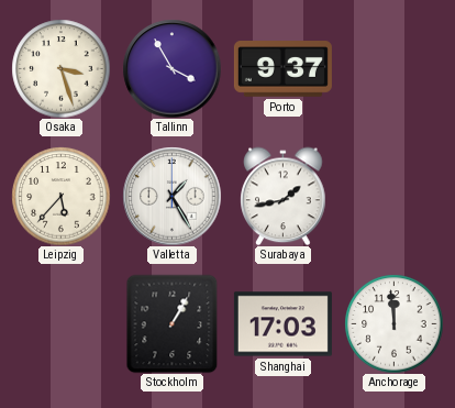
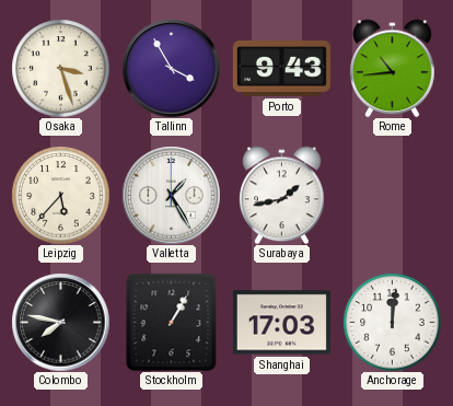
Porto: 9:37 -> 9:43
Rome: none -> 10:44
Colombo: none -> 7:47
Anchorage: 11:59 -> 12:01
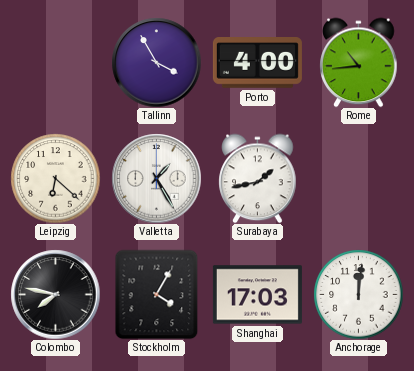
Osaka: 3:27 -> none
Porto: 9:43 -> 4:00
Leipzig: 5:37 -> 6:22
Stockholm: 1:05 -> 4:05
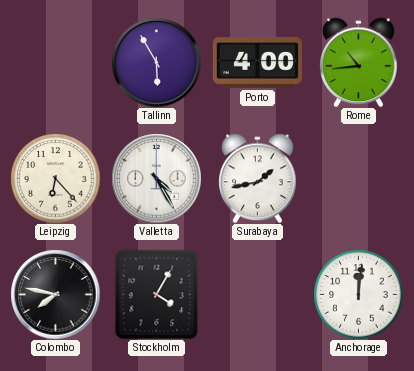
Tallinn: 3:55 -> 5:55
Leipzig: 6:22 -> 6:23
Valletta: 1:25 -> 4:25
Shanghai: 17:03 -> none
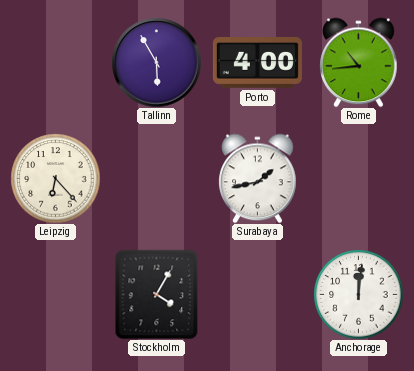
Valletta: 4:25 -> none
Colombo: 7:47 -> none
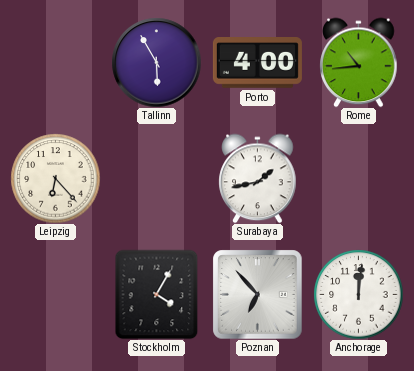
Poznan: none -> 6:53
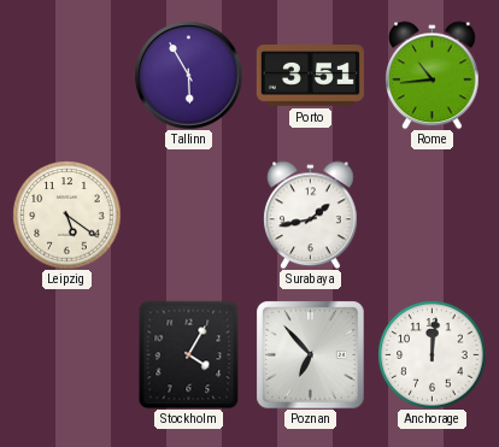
Porto: 4:00 -> 3:51
Leipzig: 6:23 -> 5:21
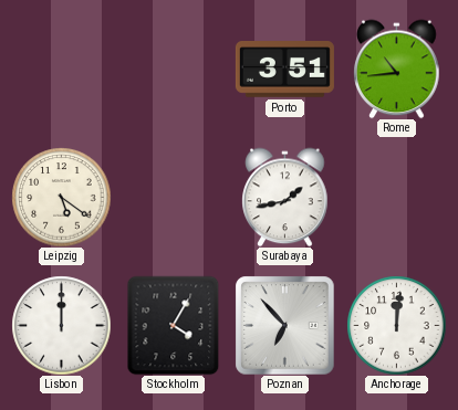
Tallinn: 5:55 -> none
Lisbon: none -> 12:00
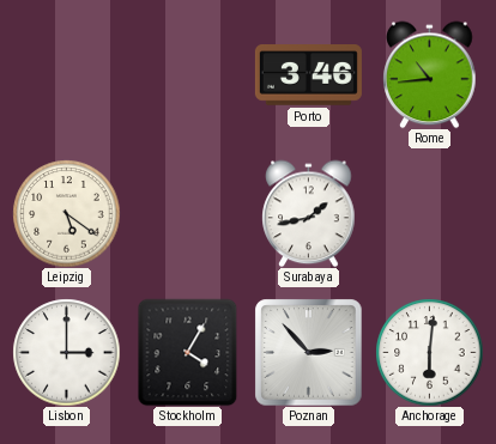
Porto: 3:51 -> 3:46
Lisbon: 12:00 -> 3:00
Poznan: 6:53 -> 2:53
Anchorage: 12:01 -> 6:01
